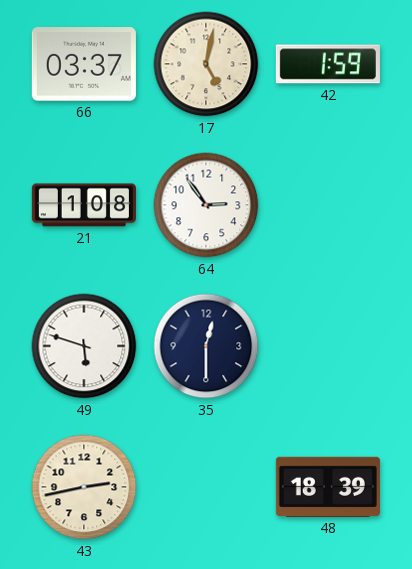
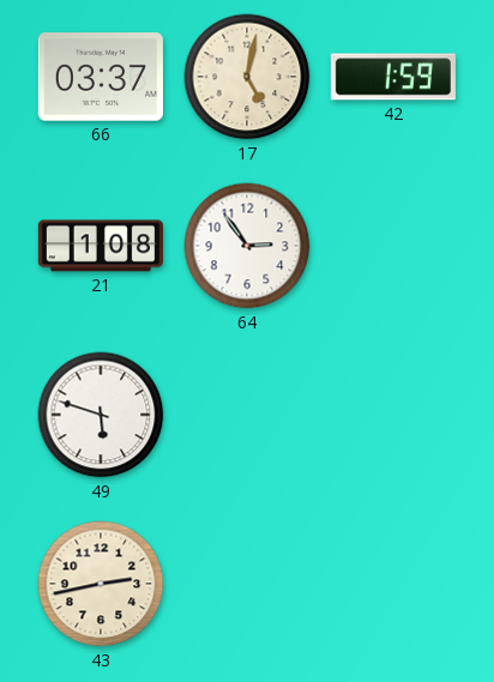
35: 12:30 -> none
48: 18:39 -> none
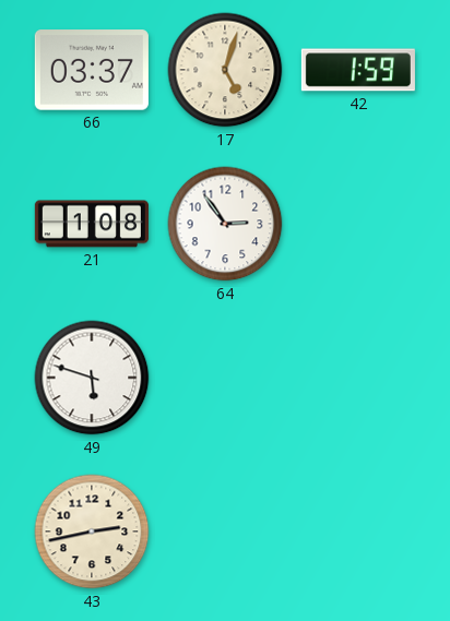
17: 5:02 -> 5:03
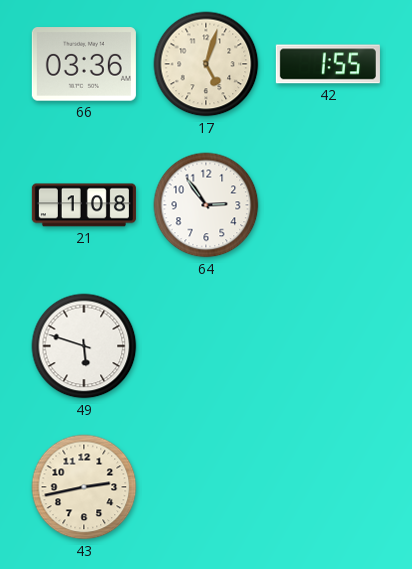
66: 03:37 -> 03:36
42: 1:59 -> 1:55
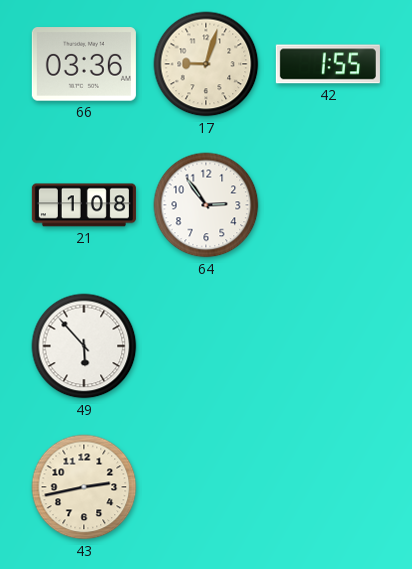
17: 5:03 -> 9:03
49: 5:48 -> 5:53
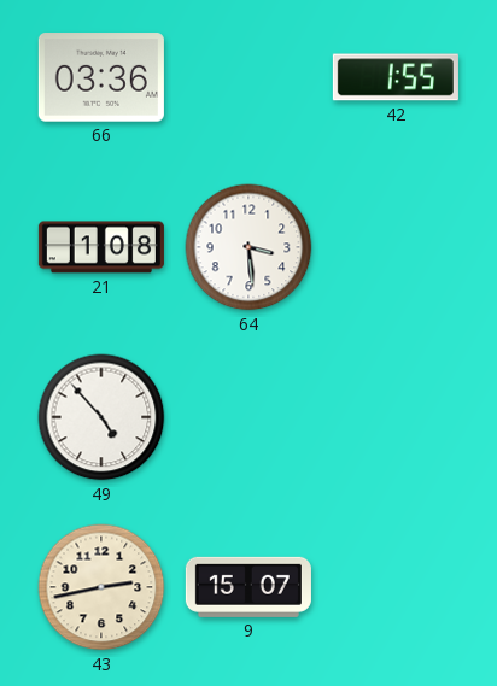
17: 9:03 -> none
64: 2:54 -> 3:29
49: 5:53 -> 4:53
9: none -> 15:07
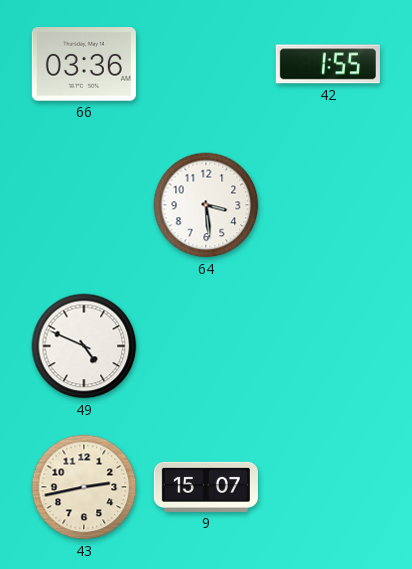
21: 1:08 -> none
49: 4:53 -> 4:49
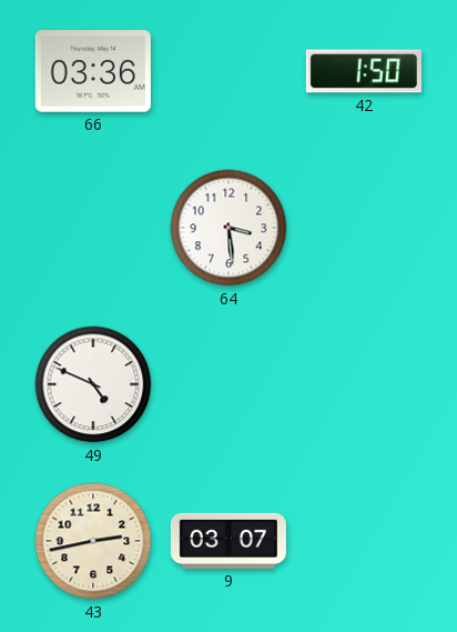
42: 1:55 -> 1:50
9: 15:07 -> 03:07
